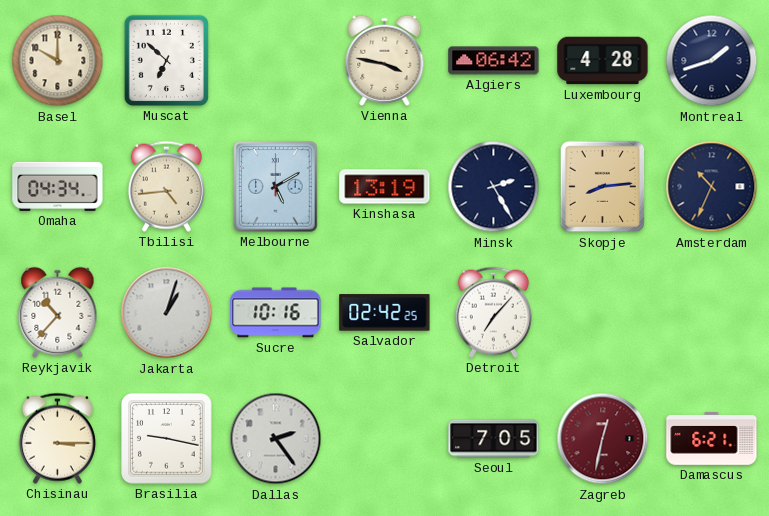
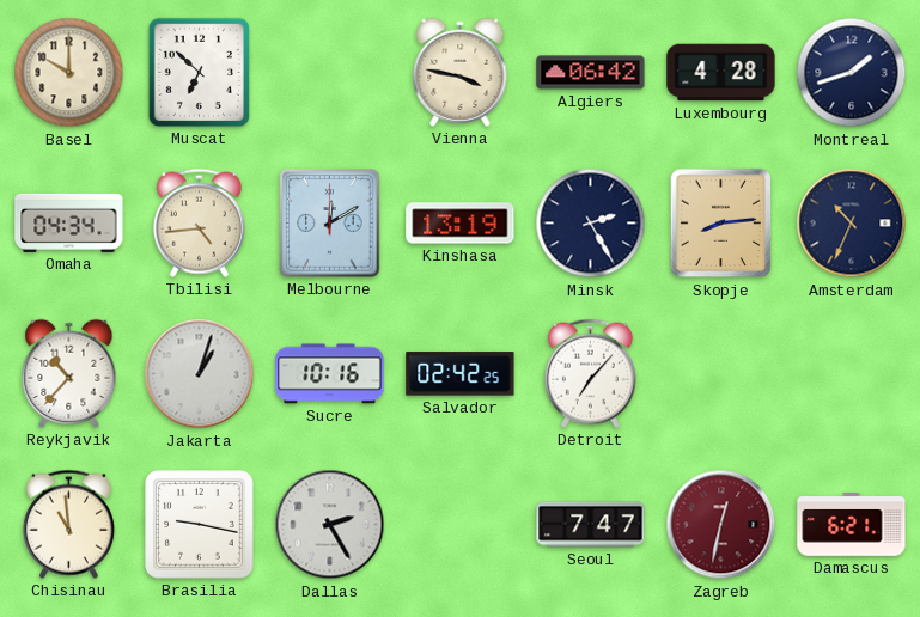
Melbourne: 5:10 -> 12:10
Chisinau: 3:15 -> 10:59
Dallas: 2:24 -> 2:25
Seoul: 7:05 -> 7:47
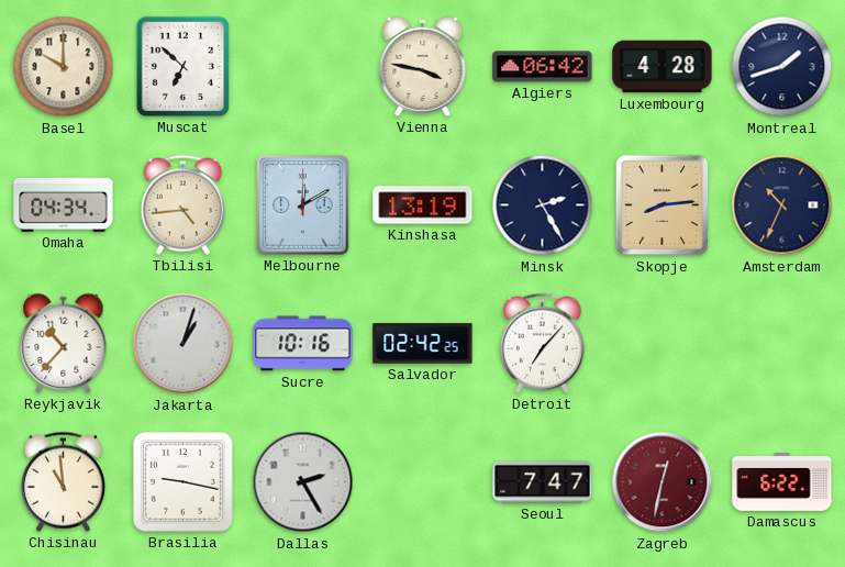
Damascus: 6:21 -> 6:22
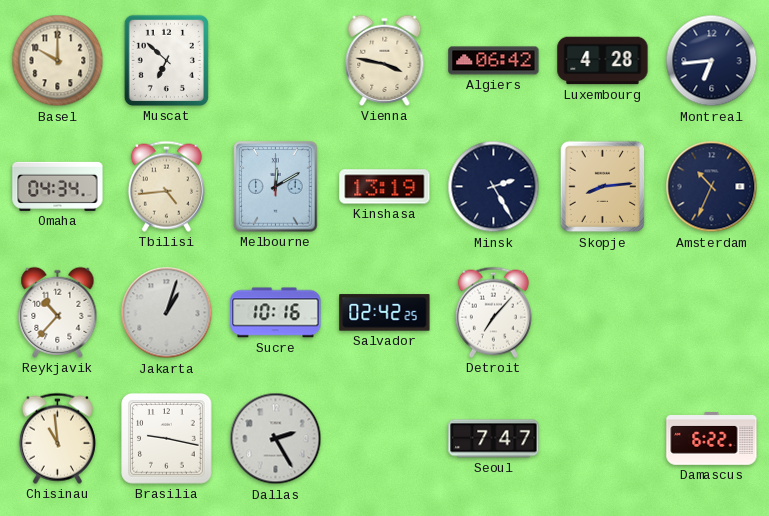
Montreal: 1:42 -> 6:44
Zagreb: 12:32 -> none
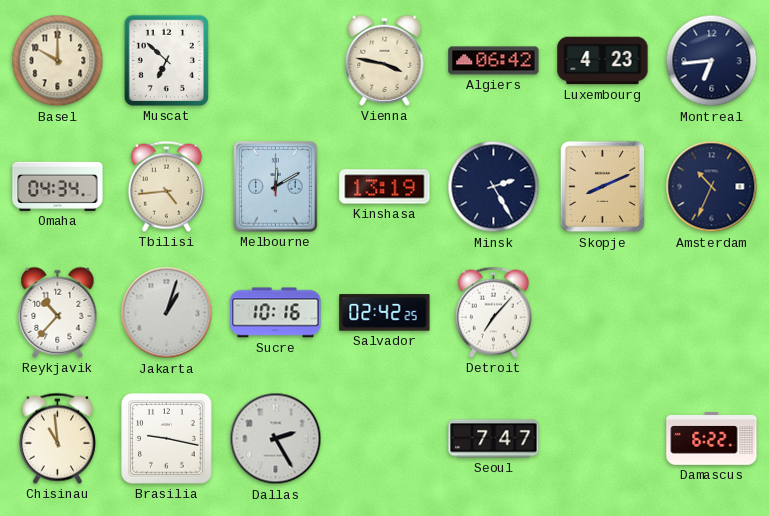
Luxembourg: 4:28 -> 4:23
Skopje: 8:14 -> 8:11
